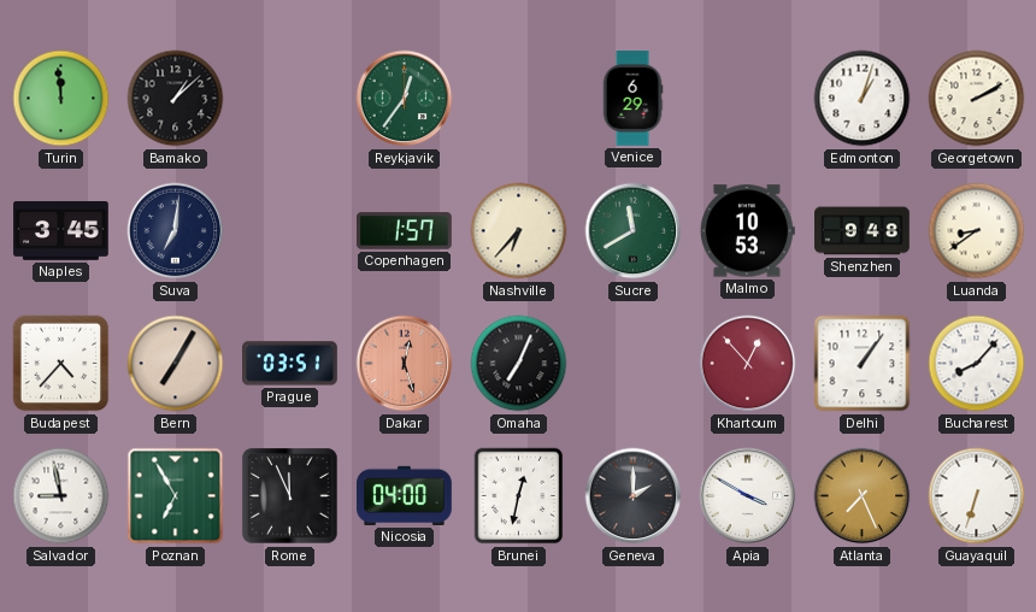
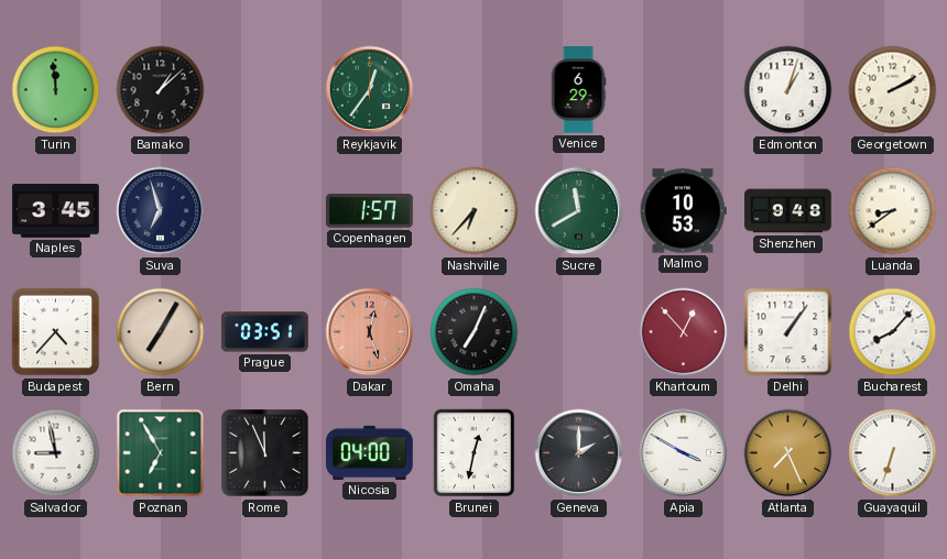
Suva: 7:01 -> 6:57
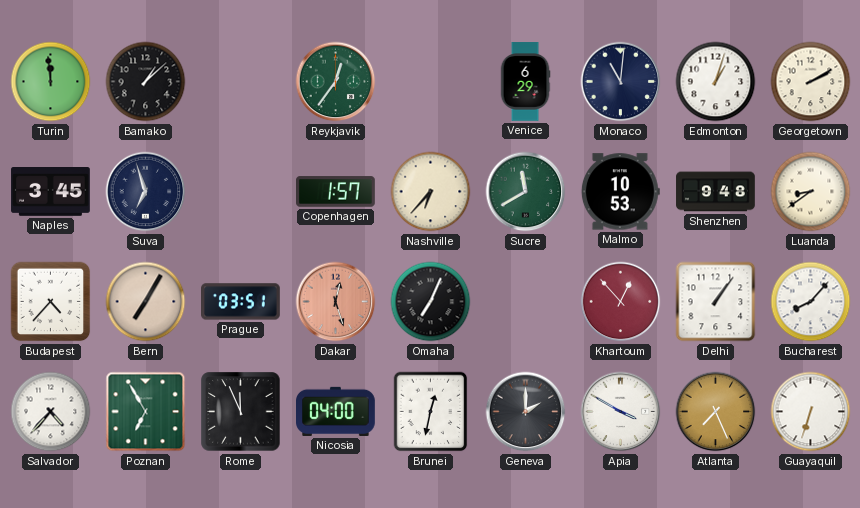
Monaco: none -> 11:01
Salvador: 8:58 -> 4:37
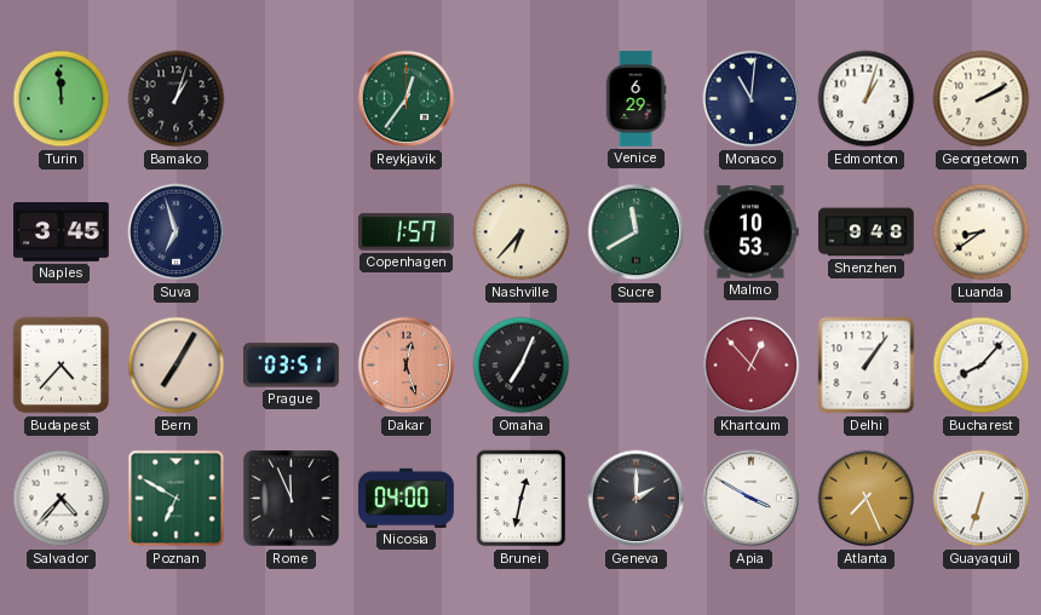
Bamako: 1:08 -> 1:03
Poznan: 6:55 -> 6:50
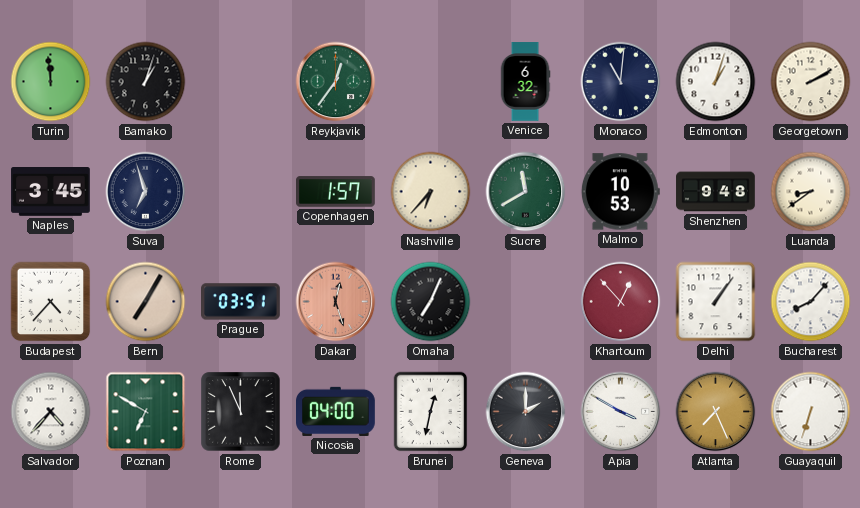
Venice: 6:29 -> 6:32
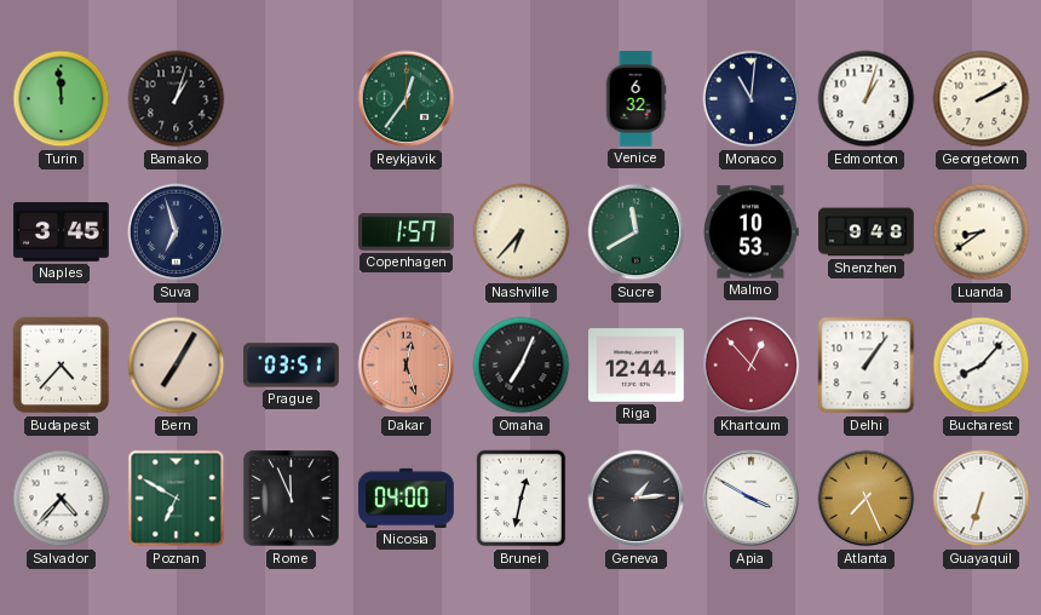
Riga: none -> 12:44
Geneva: 2:00 -> 1:14
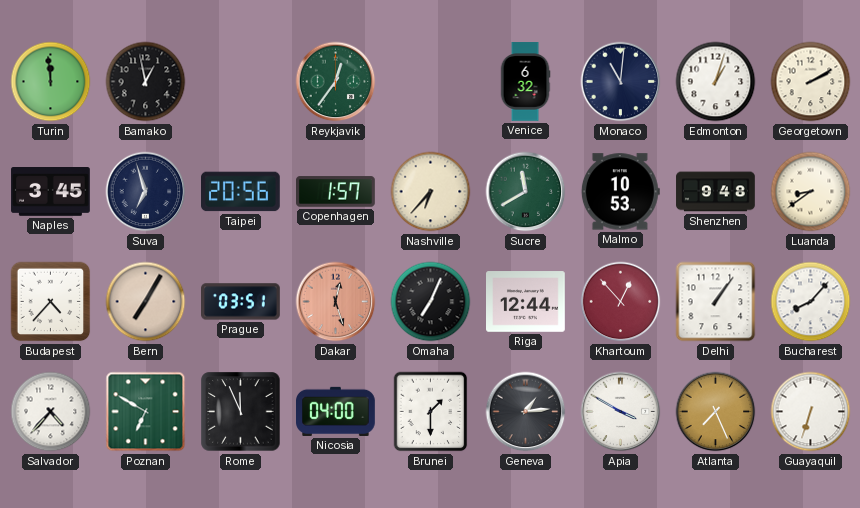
Bamako: 1:03 -> 12:58
Taipei: none -> 20:56
Brunei: 12:32 -> 1:30
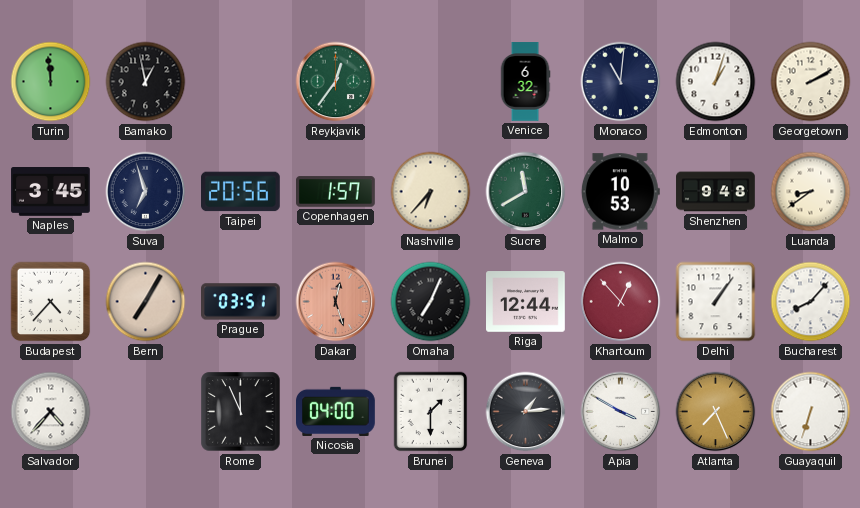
Poznan: 6:50 -> none
